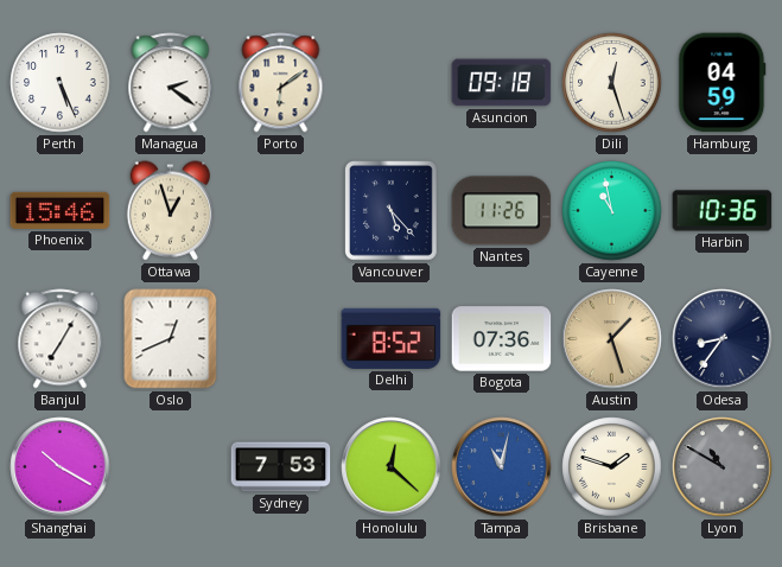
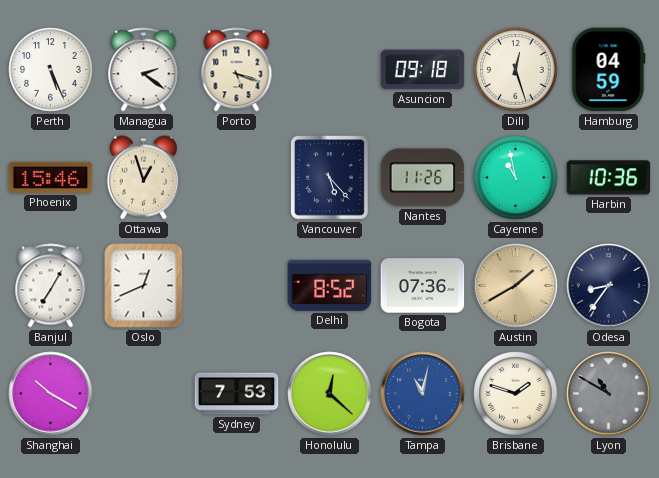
Porto: 6:09 -> 5:18
Austin: 1:27 -> 1:40
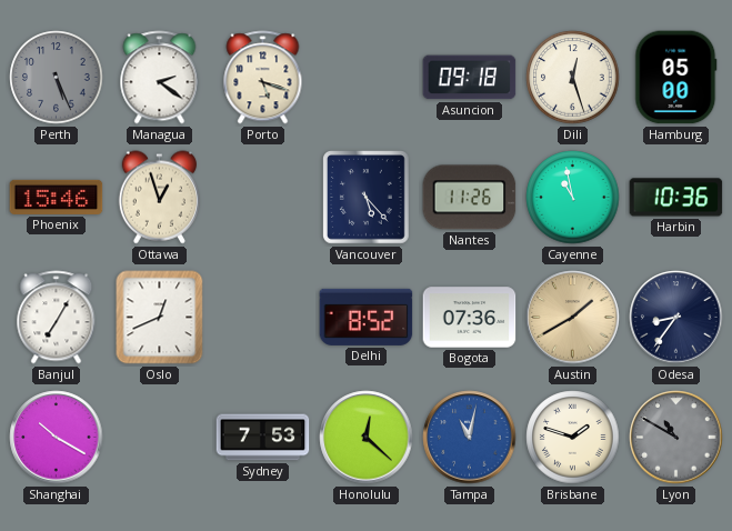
Perth dial: white -> grey
Hamburg: 04:59 -> 05:00
